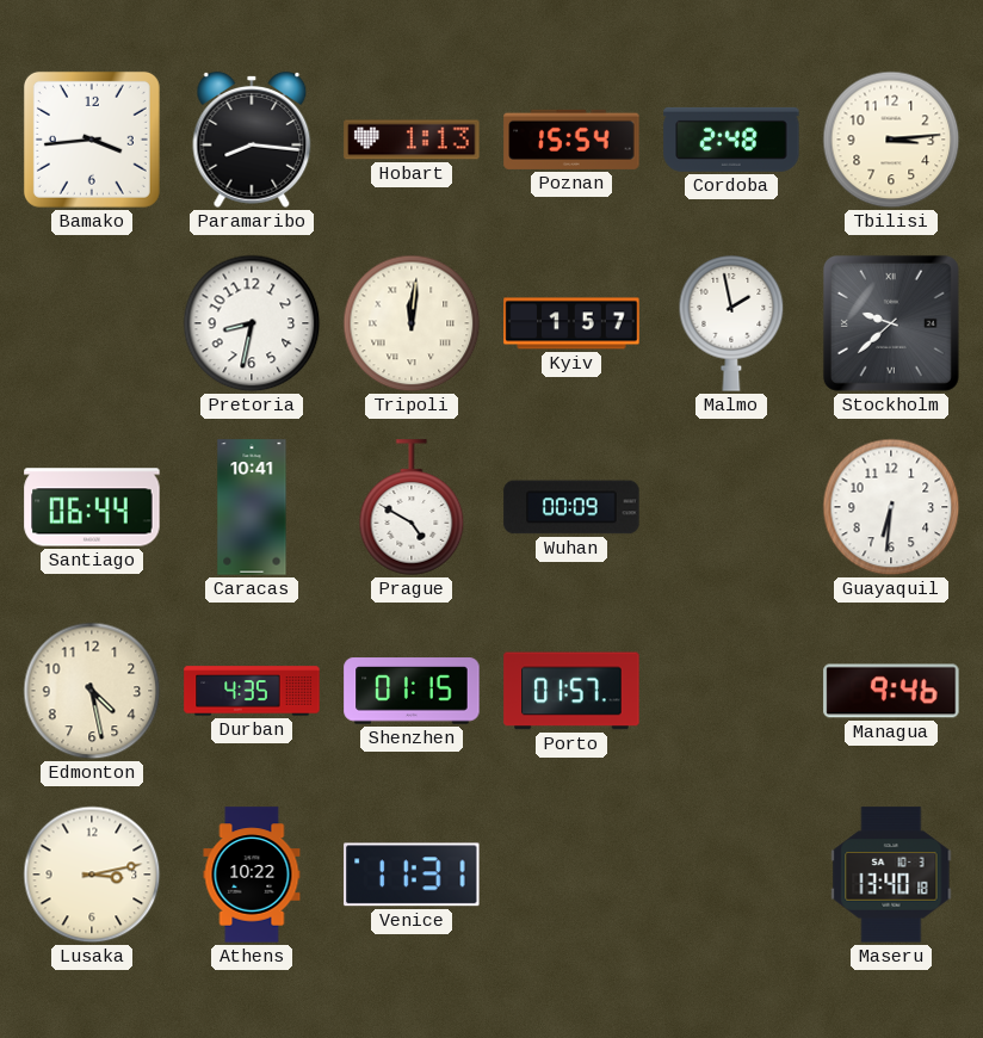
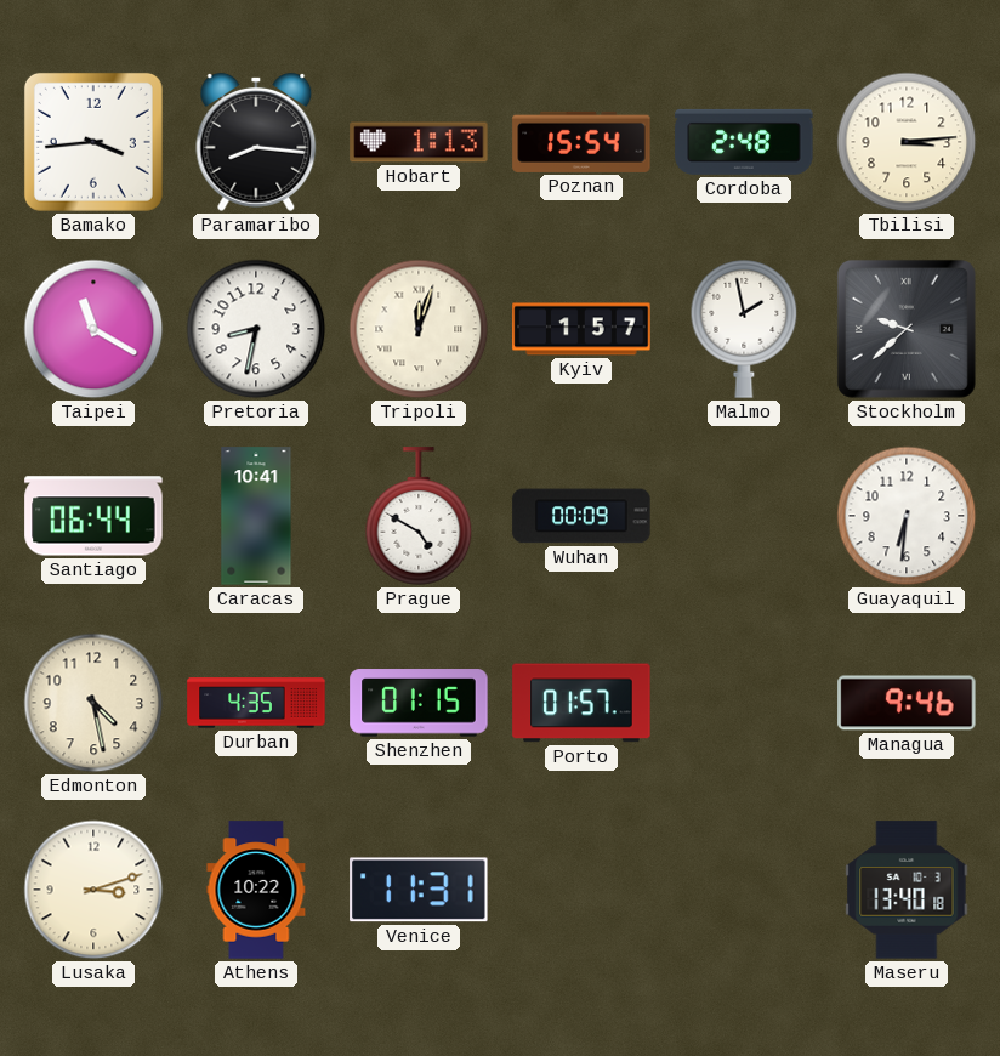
Taipei: none -> 11:20
Tripoli: 12:01 -> 12:03
Lusaka: 3:13 -> 3:12
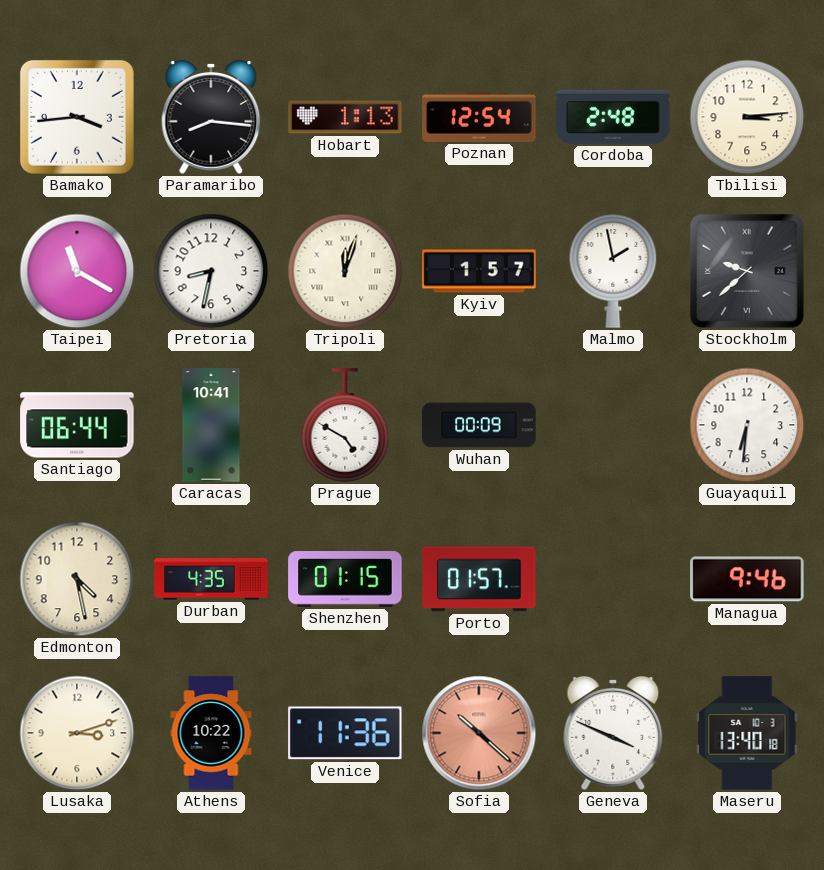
Poznan: 15:54 -> 12:54
Venice: 11:31 -> 11:36
Sofia: none -> 10:22
Geneva: none -> 3:49
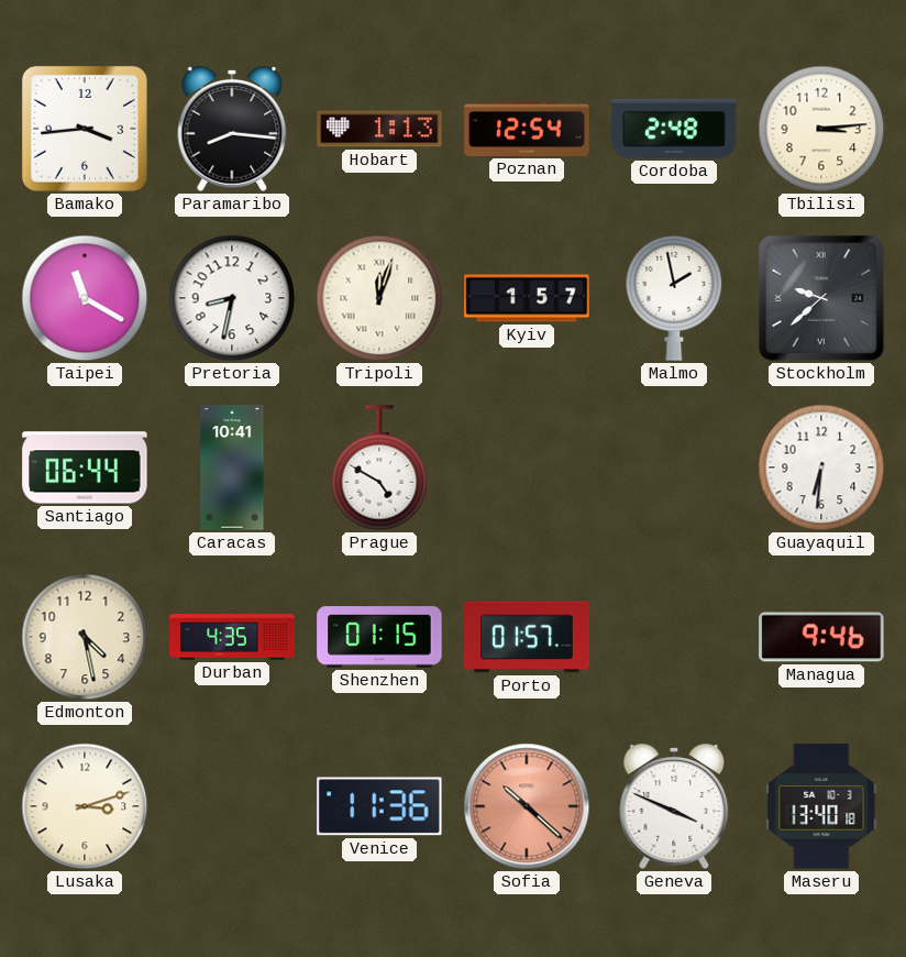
Wuhan: 00:09 -> none
Athens: 10:22 -> none
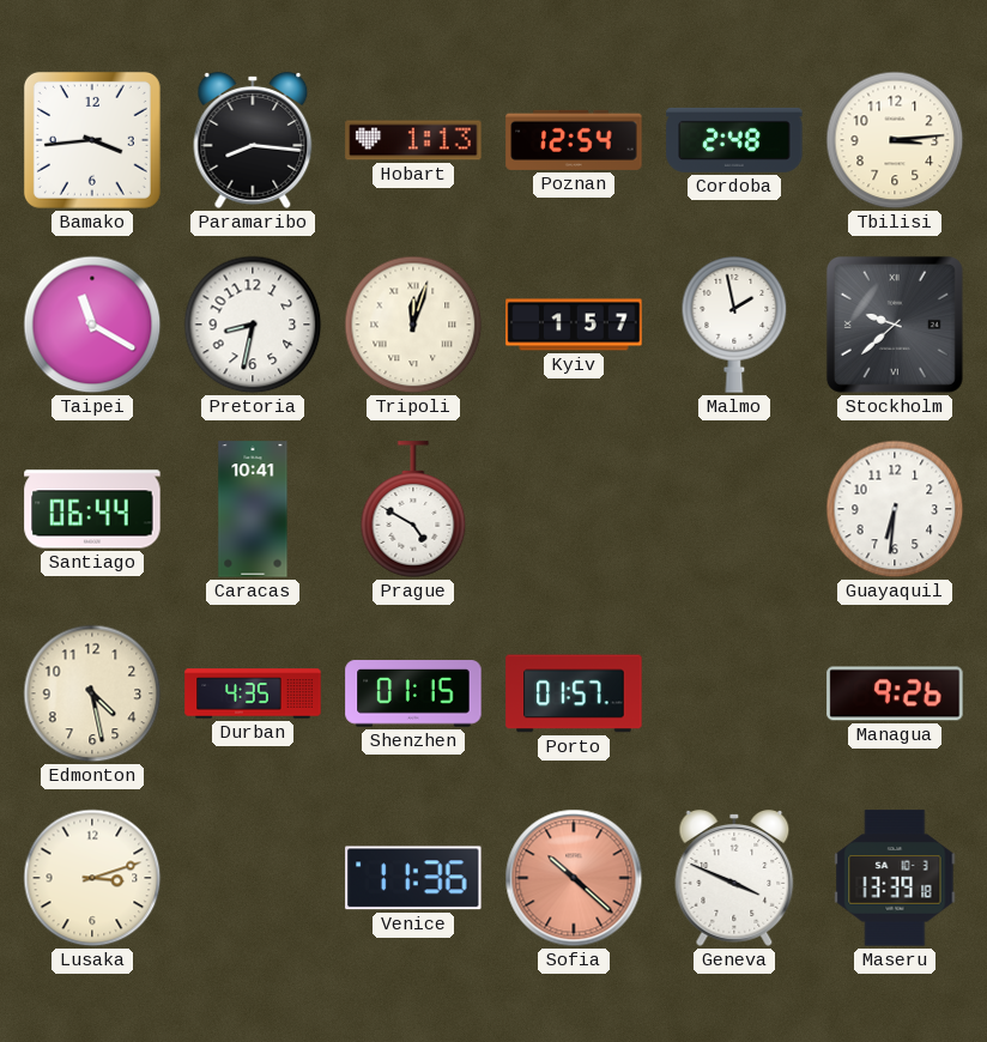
Managua: 9:46 -> 9:26
Maseru: 13:40 -> 13:39
